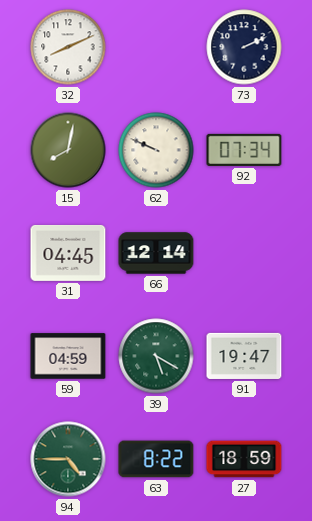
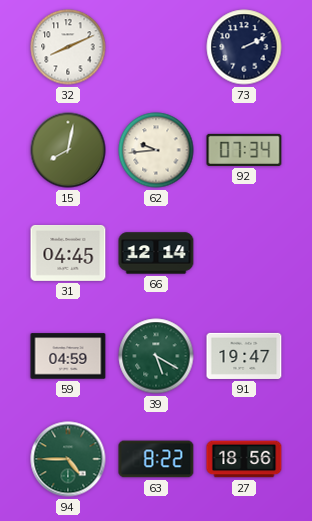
62: 9:49 -> 9:44
27: 18:59 -> 18:56
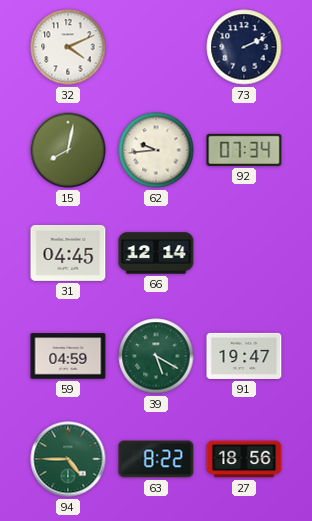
32: 8:11 -> 4:11
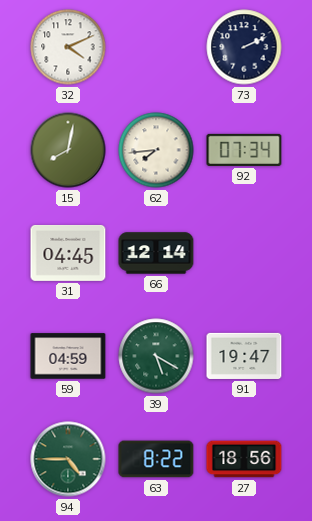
62: 9:44 -> 7:44
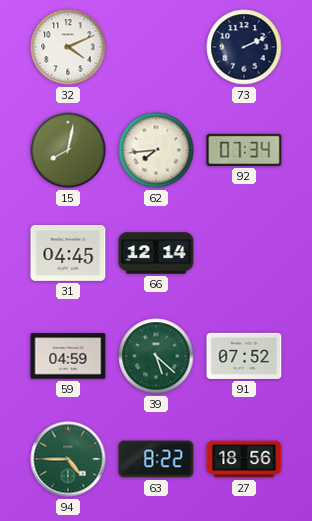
39: 5:20 -> 5:22
91: 19:47 -> 07:52
